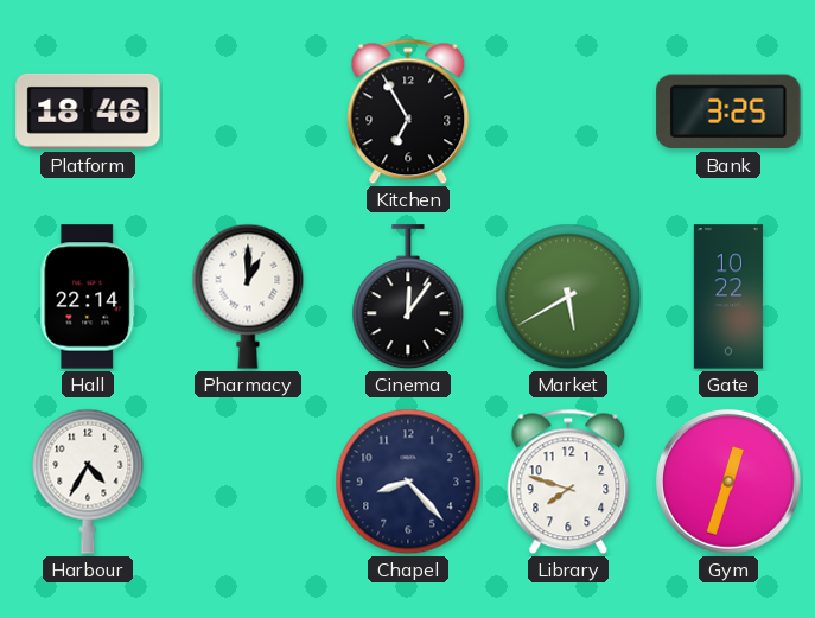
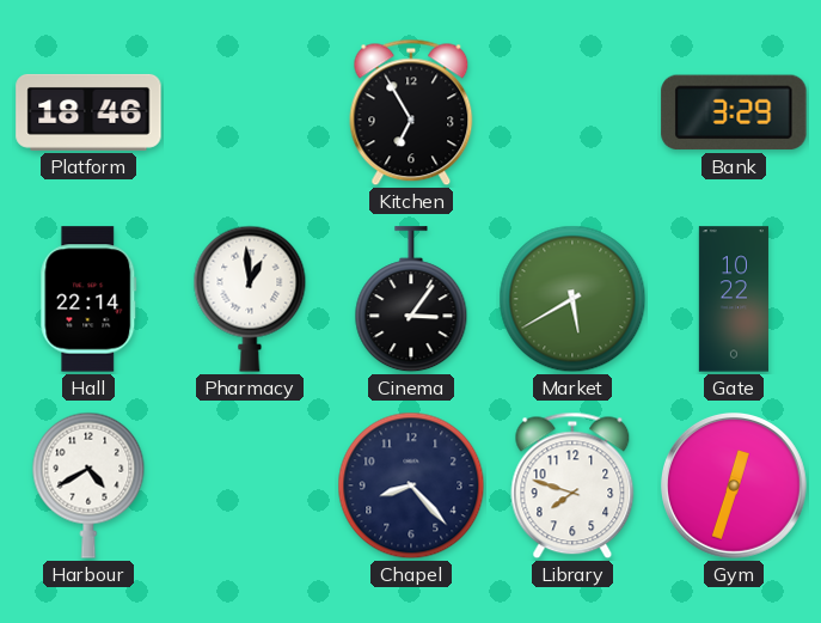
Bank: 3:25 -> 3:29
Pharmacy: 1:00 -> 12:59
Cinema: 12:06 -> 3:06
Harbour: 4:35 -> 4:40
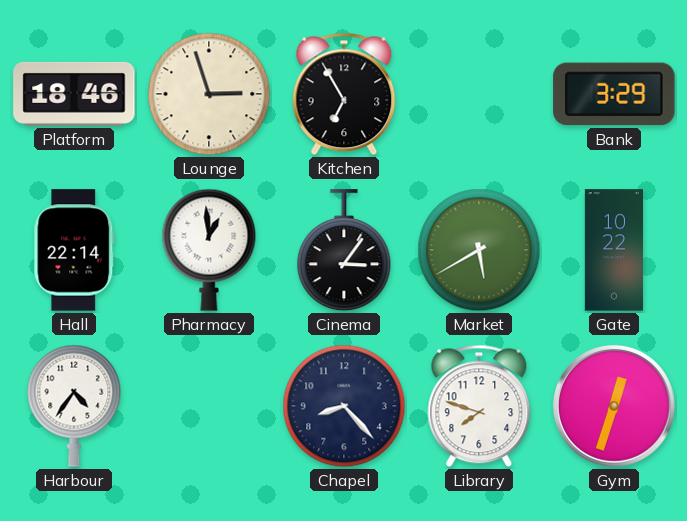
Lounge: none -> 2:57
Harbour: 4:40 -> 4:36
